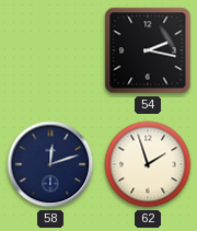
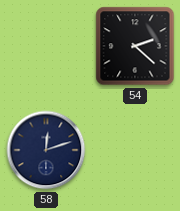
54: 2:17 -> 2:22
62: 1:57 -> none
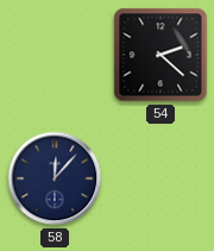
58: 12:12 -> 12:07
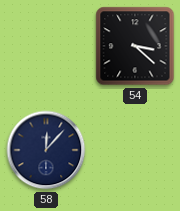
54: 2:22 -> 3:22
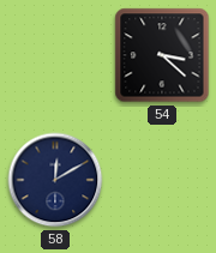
58: 12:07 -> 12:10
